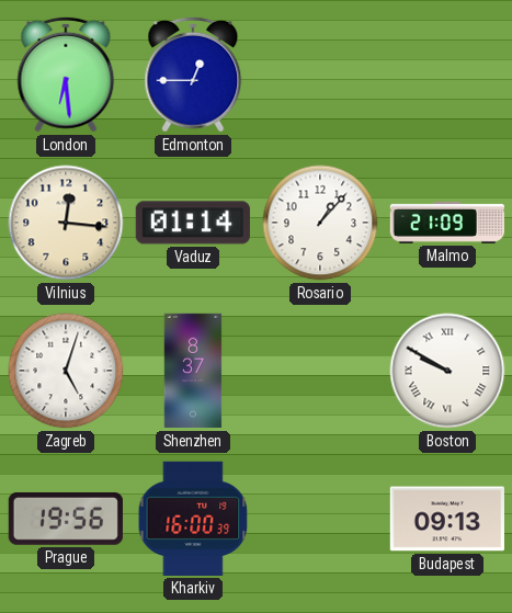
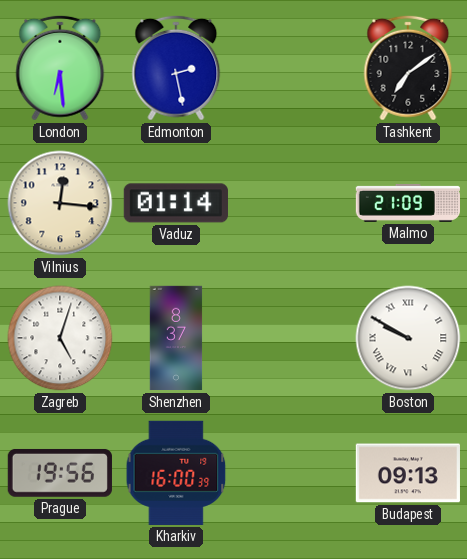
Edmonton: 12:45 -> 2:28
Tashkent: none -> 7:09
Rosario: 1:07 -> none
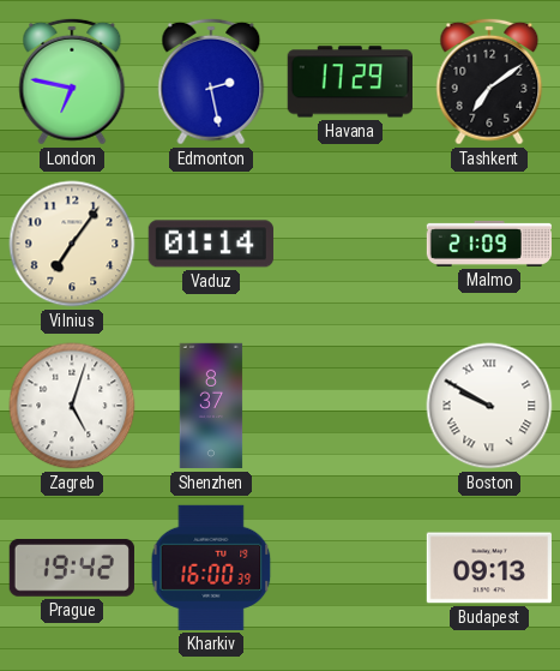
London: 6:29 -> 6:47
Havana: none -> 17:29
Vilnius: 12:16 -> 7:06
Prague: 19:56 -> 19:42
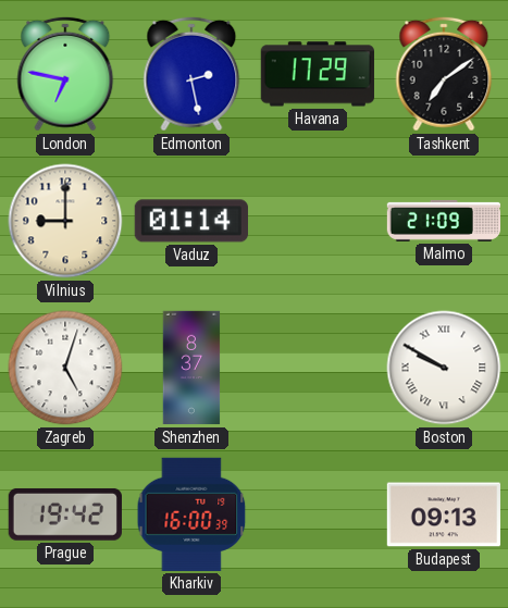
Vilnius: 7:06 -> 9:00
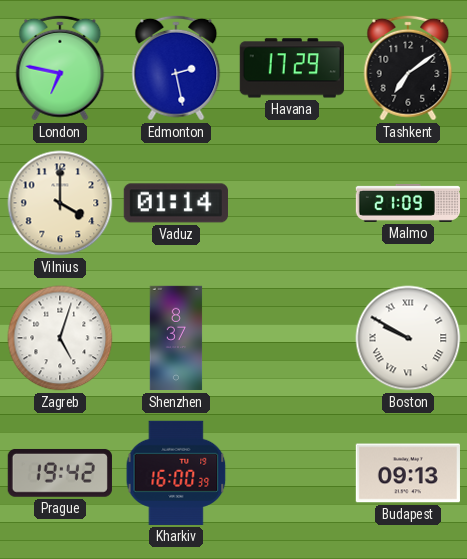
Vilnius: 9:00 -> 4:00
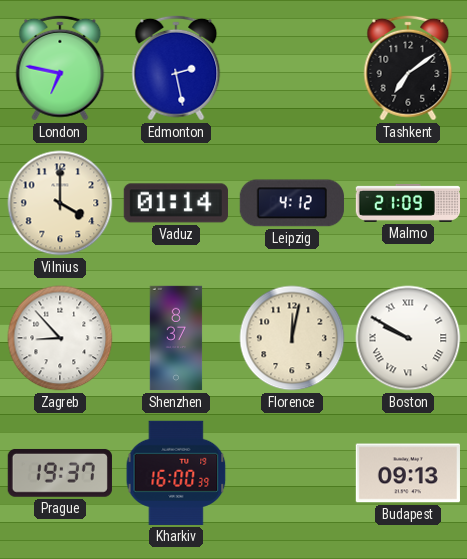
Havana: 17:29 -> none
Leipzig: none -> 4:12
Zagreb: 5:03 -> 8:53
Florence: none -> 12:02
Prague: 19:42 -> 19:37
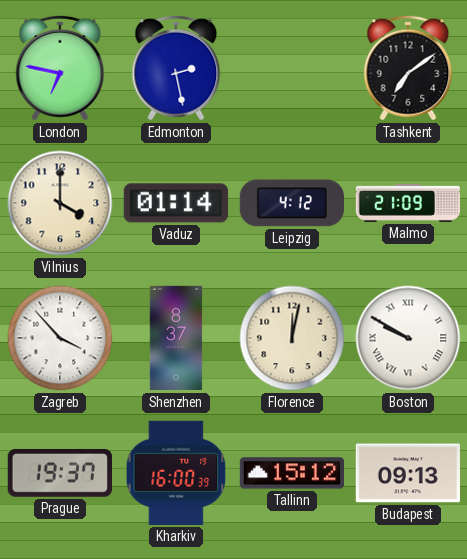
Zagreb: 8:53 -> 3:53
Tallinn: none -> 15:12
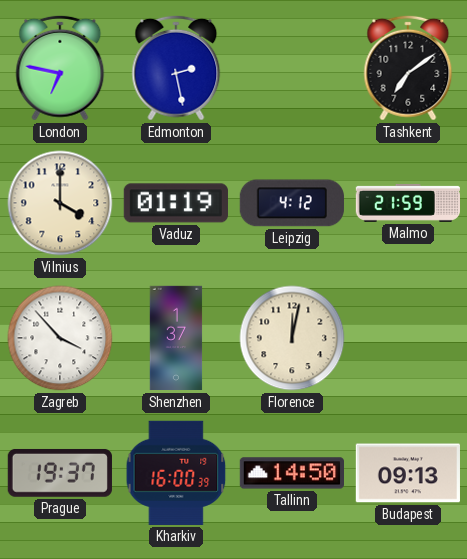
Vaduz: 01:14 -> 01:19
Malmo: 21:09 -> 21:59
Shenzhen: 8:37 -> 1:37
Boston: 9:50 -> none
Tallinn: 15:12 -> 14:50
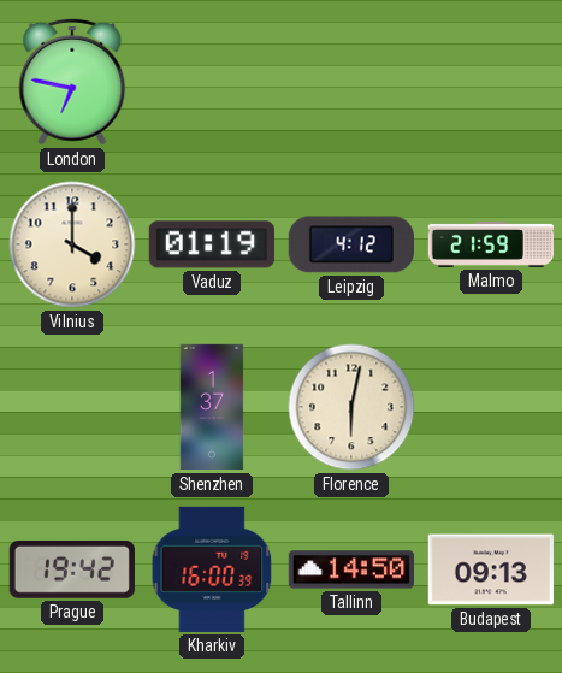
Edmonton: 2:28 -> none
Tashkent: 7:09 -> none
Zagreb: 3:53 -> none
Florence: 12:02 -> 6:02
Prague: 19:37 -> 19:42
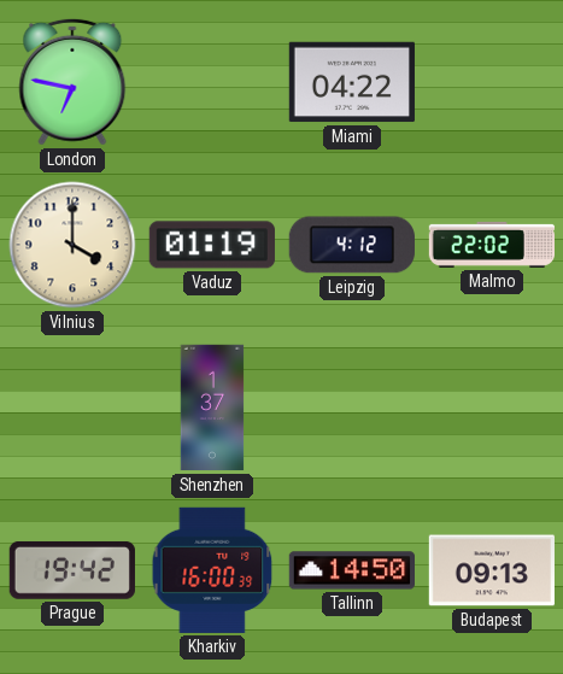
Miami: none -> 04:22
Malmo: 21:59 -> 22:02
Florence: 6:02 -> none
